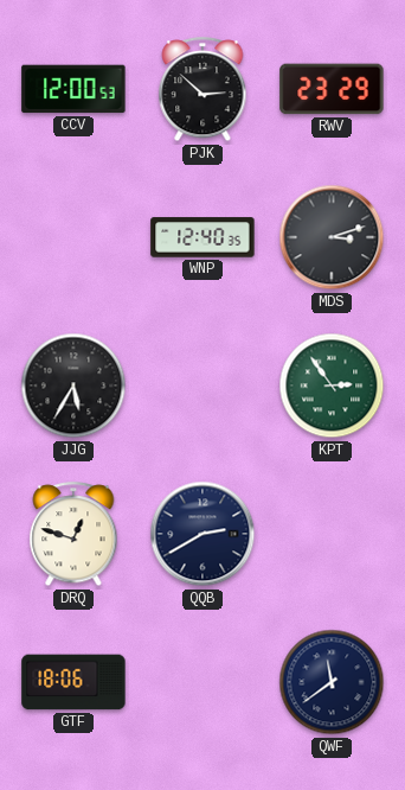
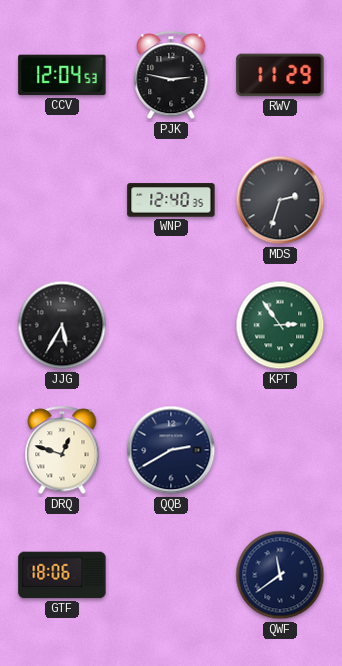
CCV: 12:00 -> 12:04
PJK: 2:52 -> 2:47
RWV: 23:29 -> 11:29
MDS: 3:12 -> 2:33
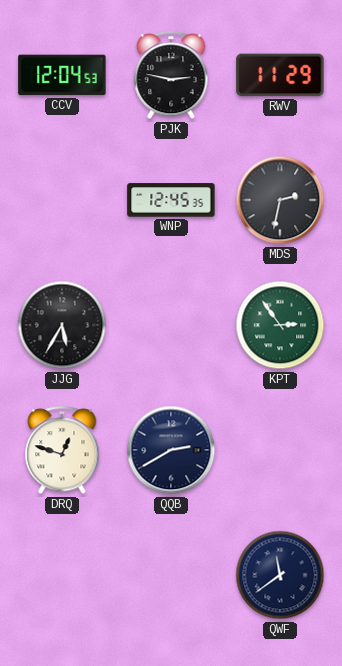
WNP: 12:40 -> 12:45
MDS: 2:33 -> 2:32
GTF: 18:06 -> none
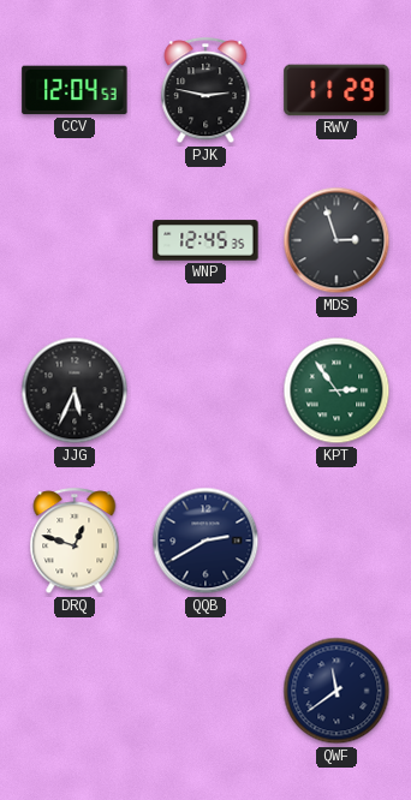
MDS: 2:32 -> 2:57
JJG: 5:35 -> 5:34
